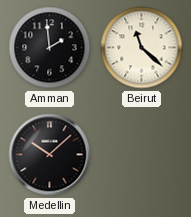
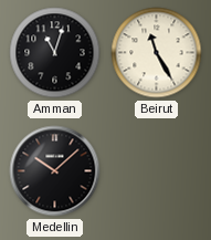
Amman: 1:59 -> 11:03
Beirut: 11:22 -> 11:25
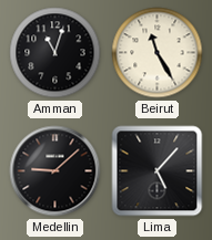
Medellin: 10:08 -> 9:08
Lima: none -> 5:07
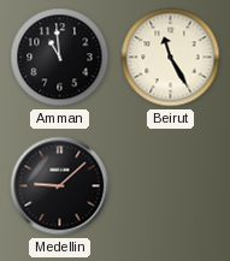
Amman: 11:03 -> 10:59
Lima: 5:07 -> none
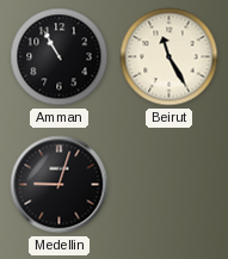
Amman: 10:59 -> 10:55
Medellin: 9:08 -> 9:03
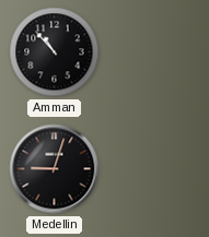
Amman: 10:55 -> 10:53
Beirut: 11:25 -> none
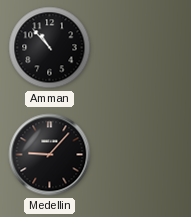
Medellin: 9:03 -> 9:07
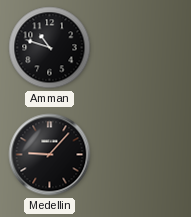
Amman: 10:53 -> 10:48
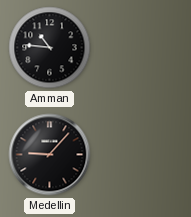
Amman: 10:48 -> 10:46
